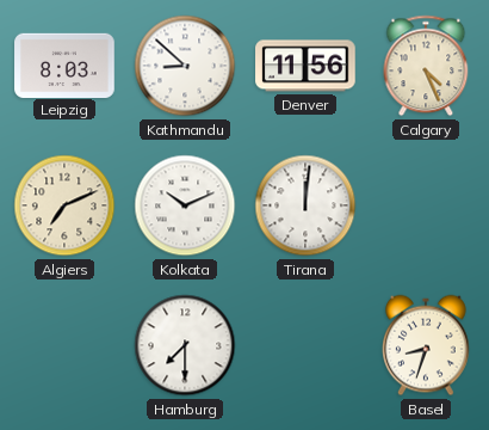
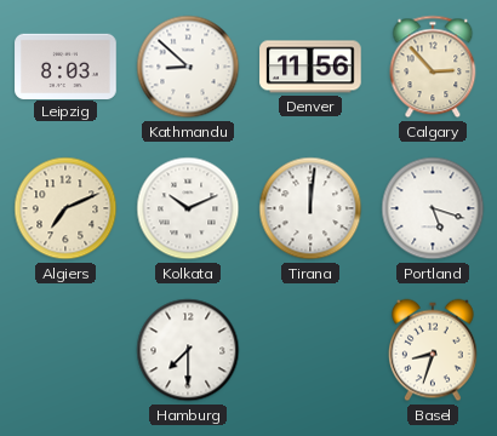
Calgary: 4:26 -> 2:53
Portland: none -> 5:18
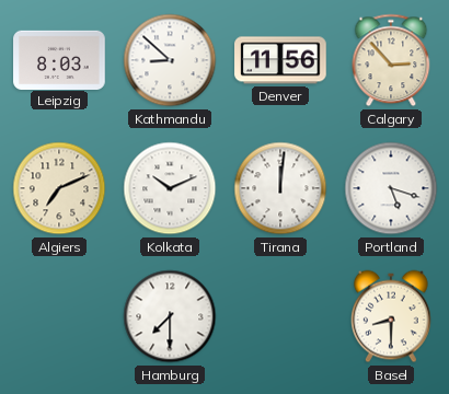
Basel: 8:33 -> 8:30
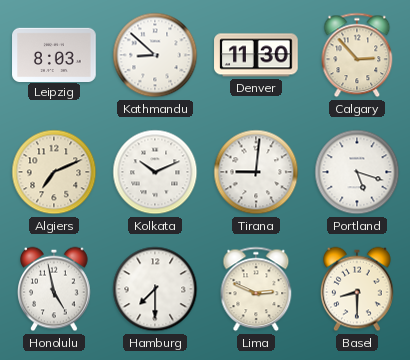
Denver: 11:56 -> 11:30
Tirana: 12:01 -> 9:01
Honolulu: none -> 4:58
Lima: none -> 2:49
